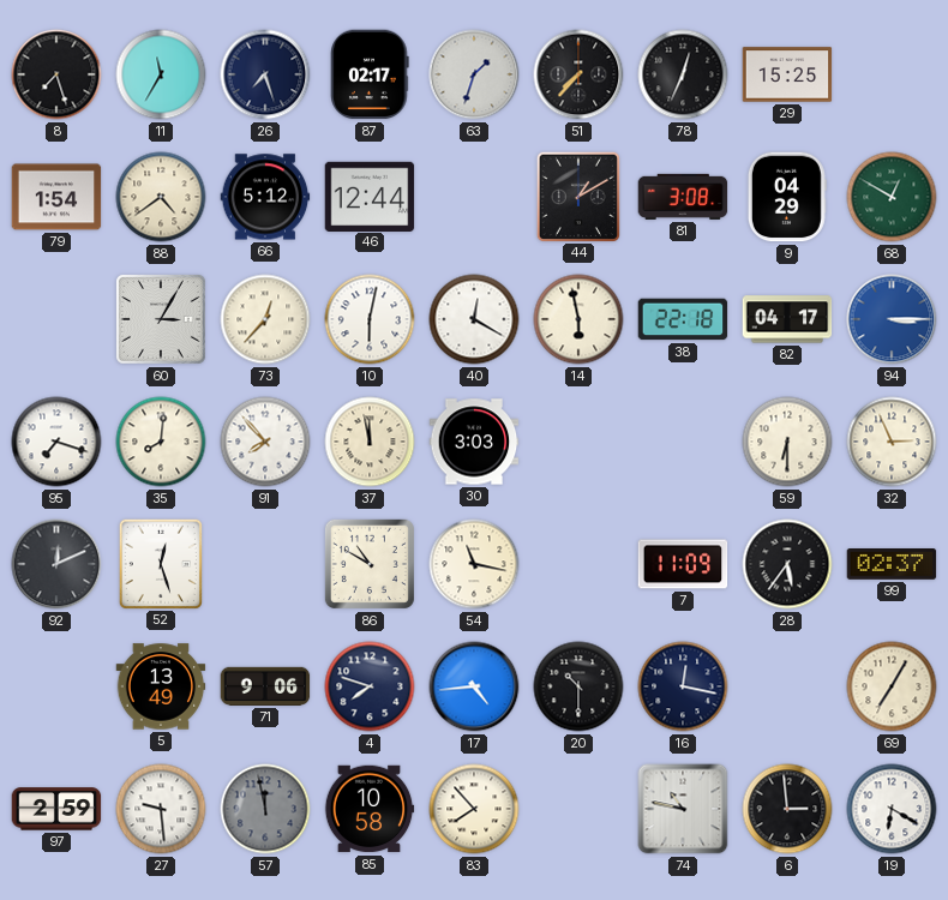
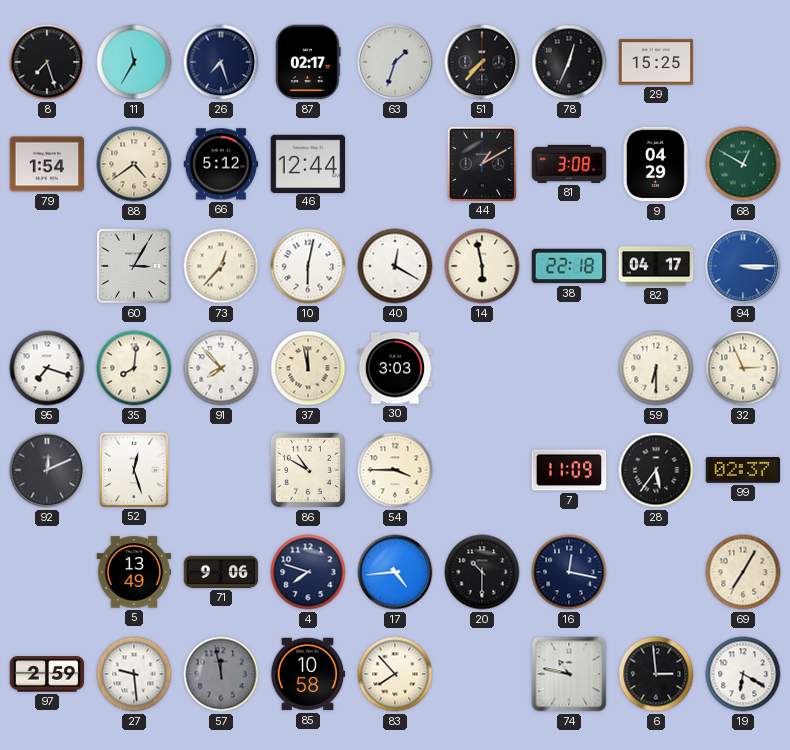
54: 11:17 -> 3:45
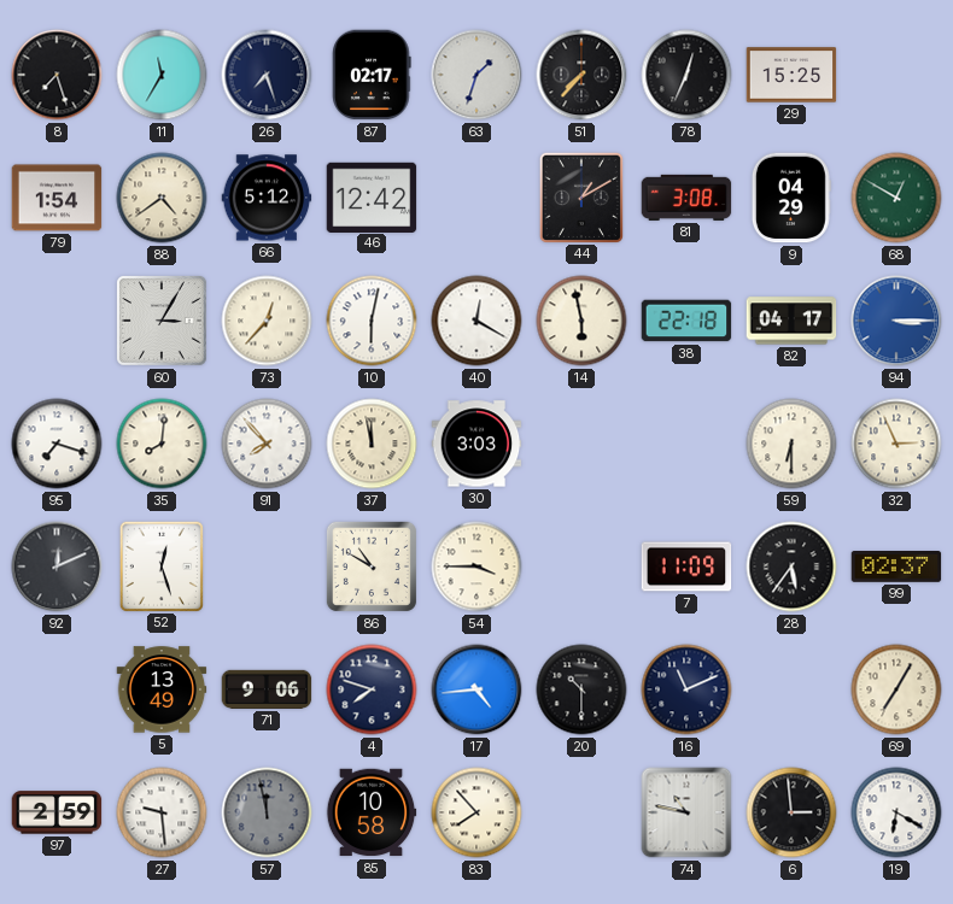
46: 12:44 -> 12:42
16: 12:17 -> 11:11
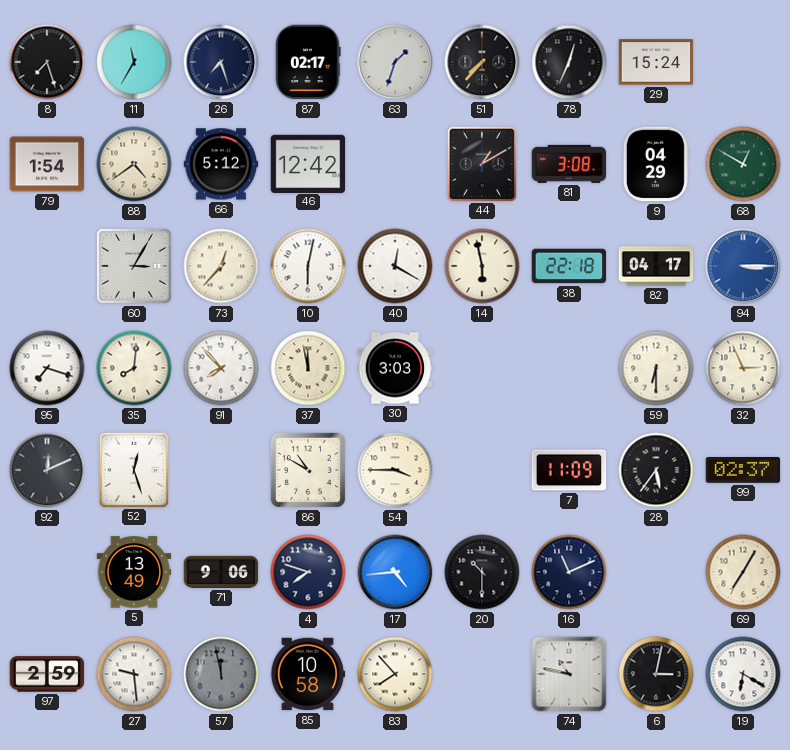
29: 15:25 -> 15:24
6: 2:59 -> 3:02
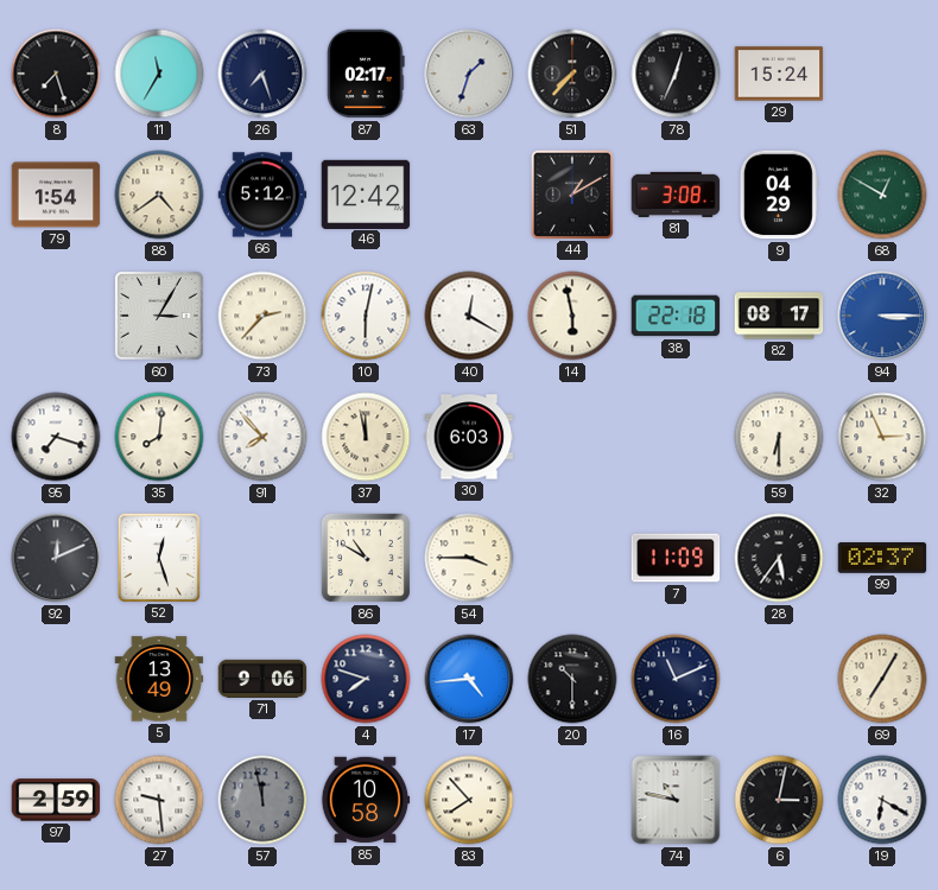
73: 12:37 -> 2:37
82: 04:17 -> 08:17
30: 3:03 -> 6:03
